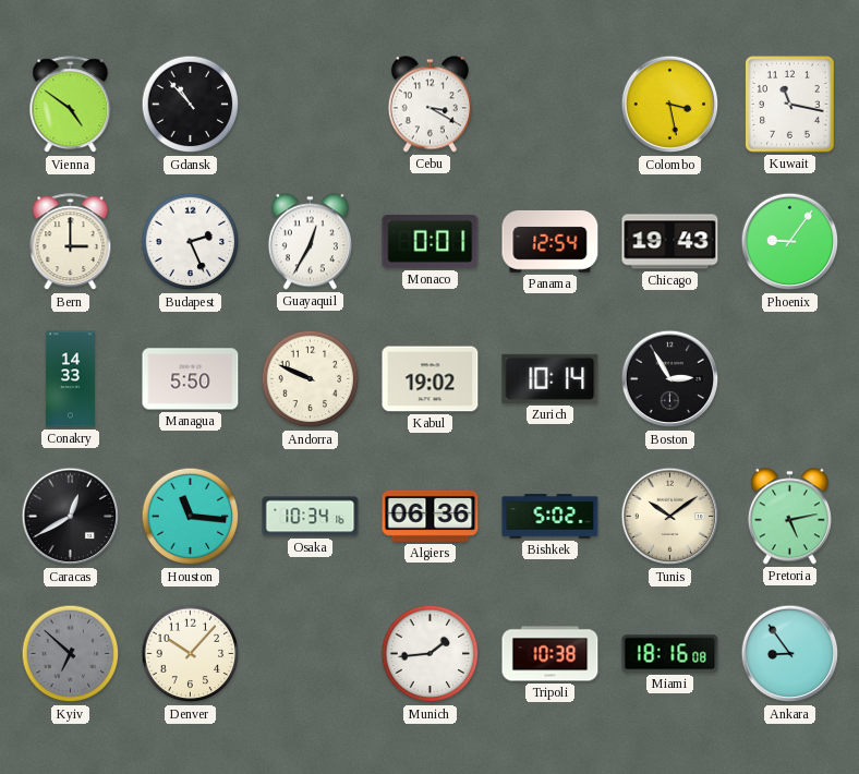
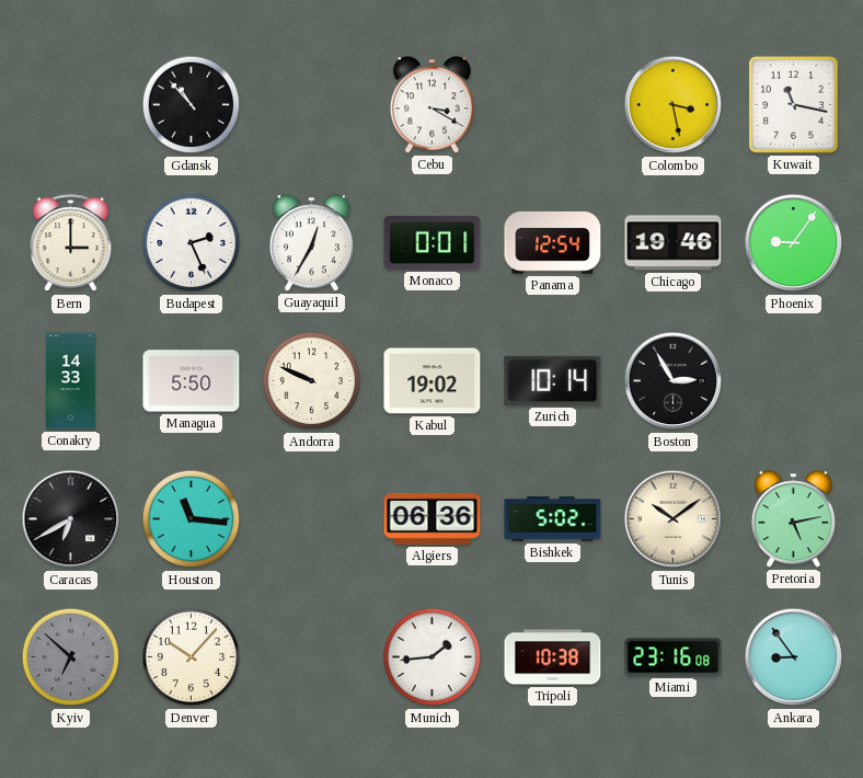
Vienna: 4:51 -> none
Chicago: 19:43 -> 19:46
Caracas: 12:40 -> 6:40
Osaka: 10:34 -> none
Miami: 18:16 -> 23:16
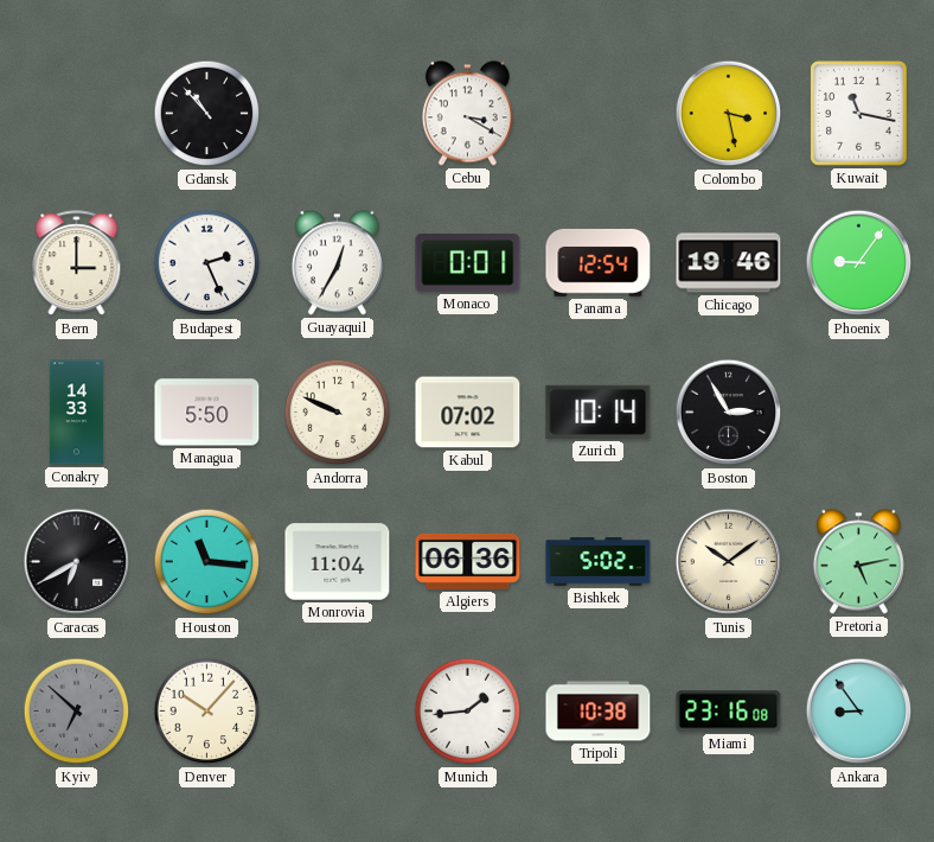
Kabul: 19:02 -> 07:02
Monrovia: none -> 11:04
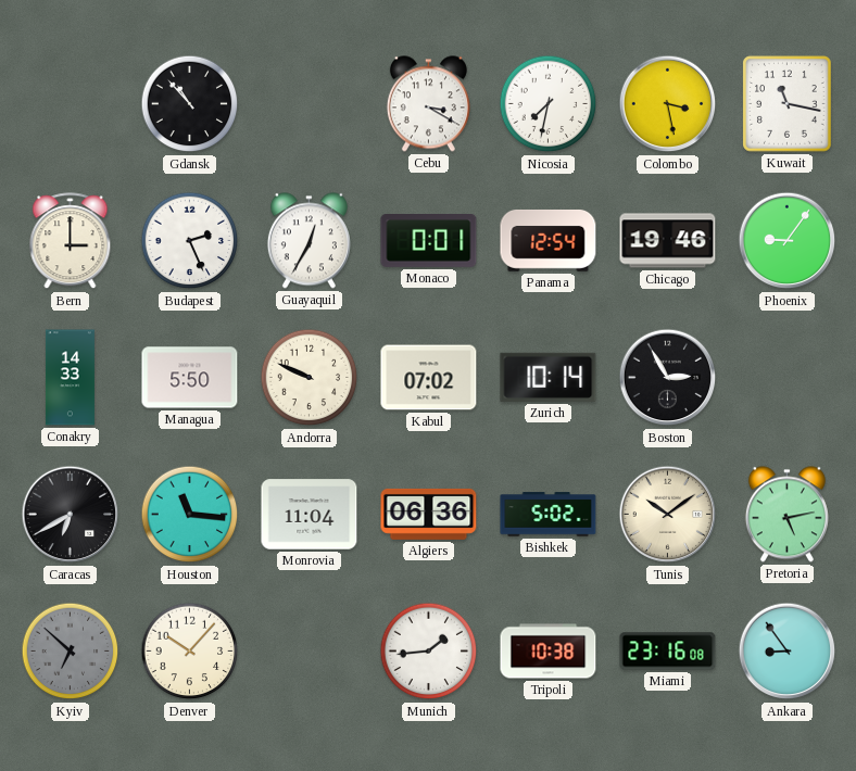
Nicosia: none -> 7:32
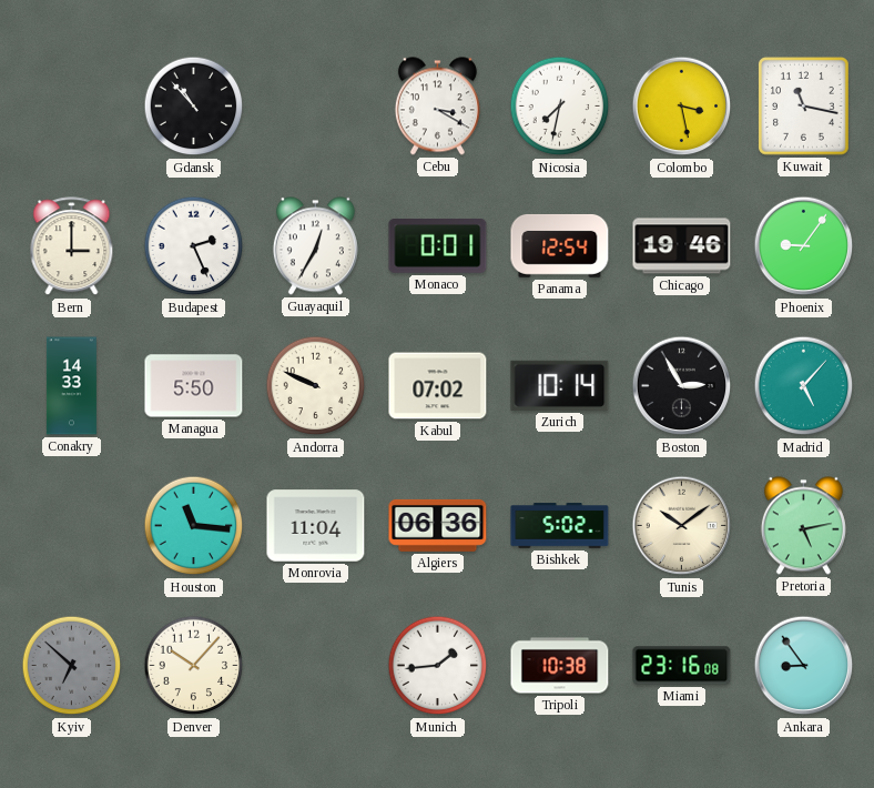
Madrid: none -> 5:07
Caracas: 6:40 -> none
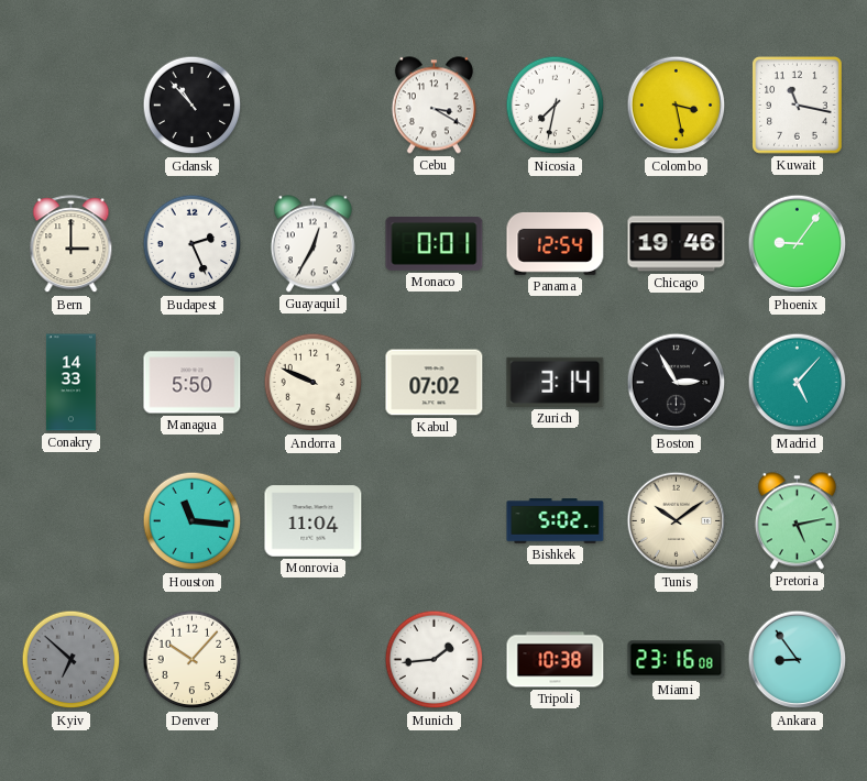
Zurich: 10:14 -> 3:14
Algiers: 06:36 -> none
